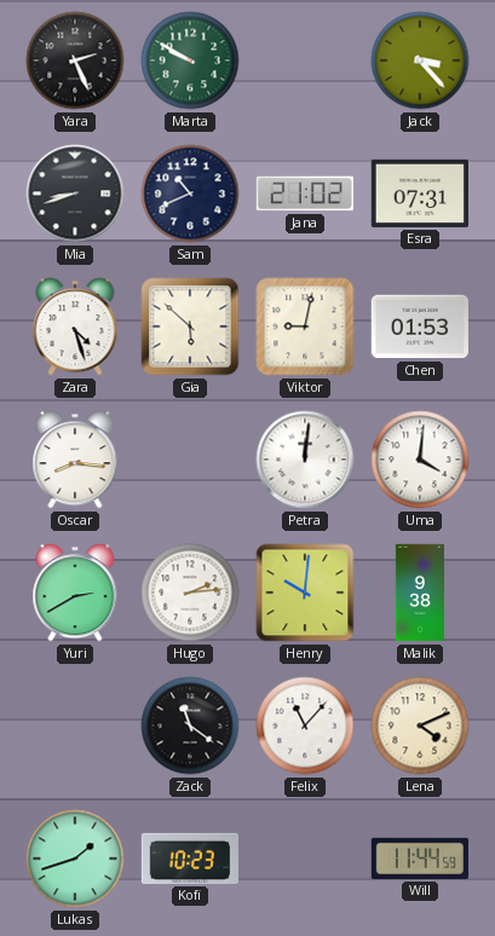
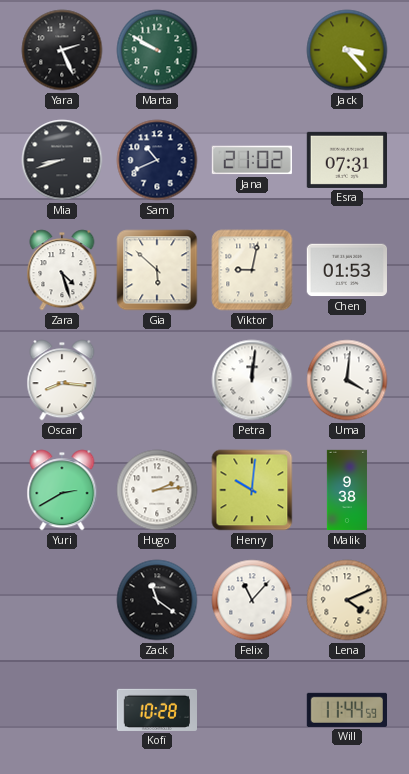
Lukas: 1:42 -> none
Kofi: 10:23 -> 10:28
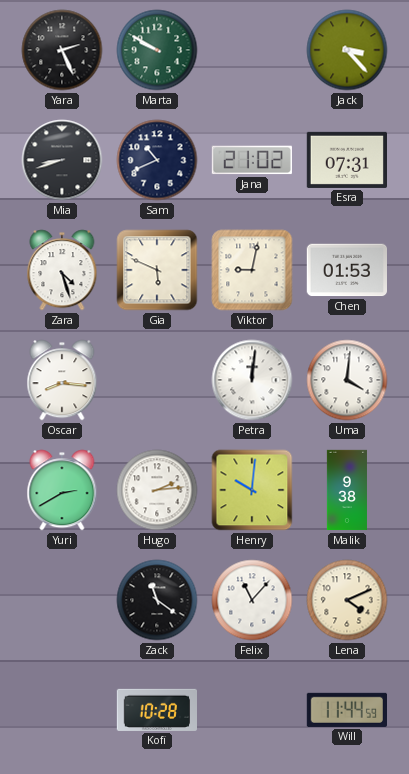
Gia: 5:52 -> 5:49
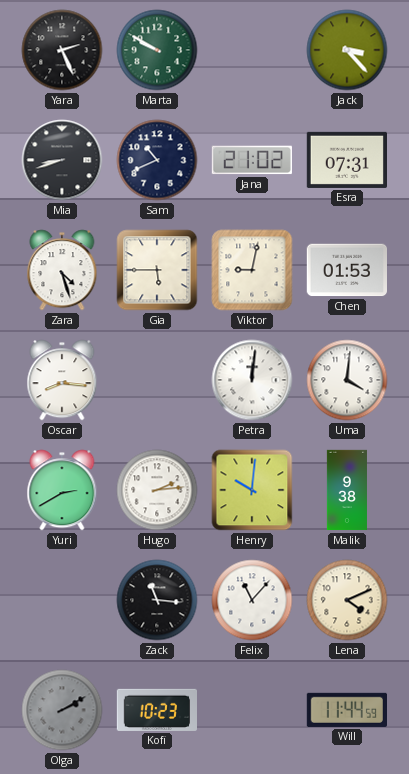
Gia: 5:49 -> 5:45
Zack: 11:21 -> 11:16
Olga: none -> 2:10
Kofi: 10:28 -> 10:23
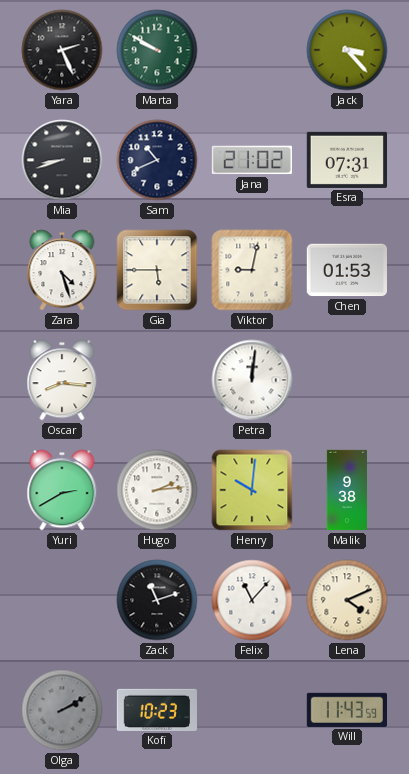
Uma: 4:01 -> none
Zack: 11:16 -> 11:12
Will: 11:44 -> 11:43
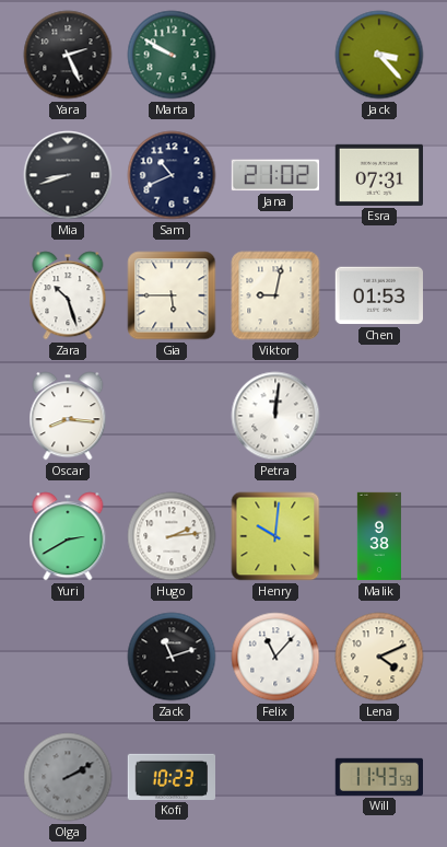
Zara: 4:27 -> 10:27
